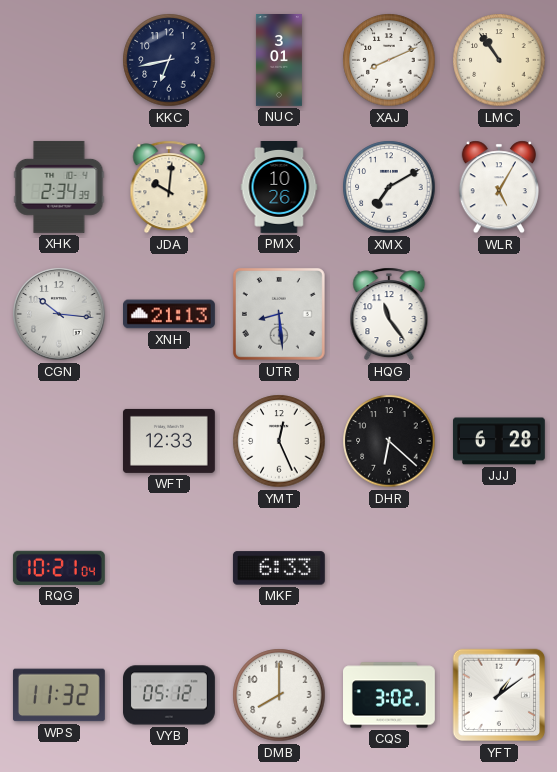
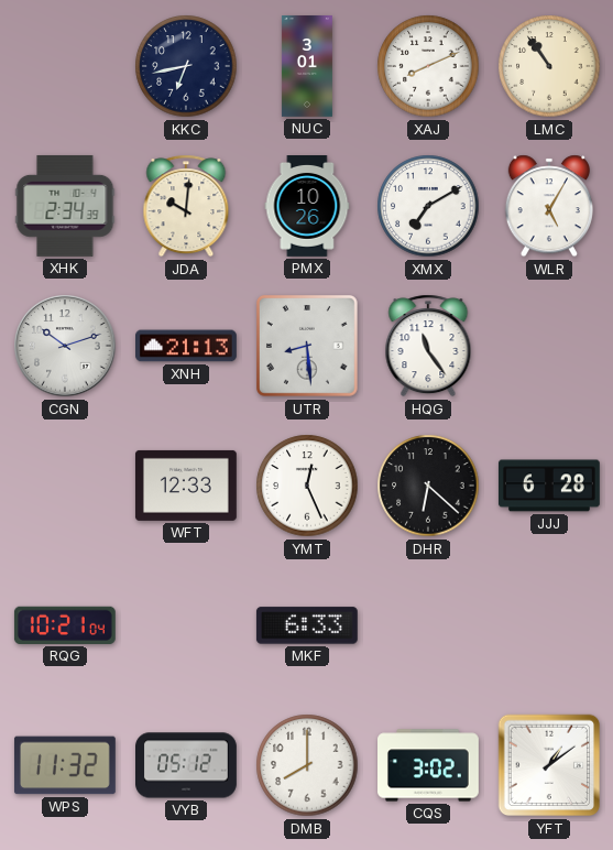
CGN: 10:16 -> 10:12
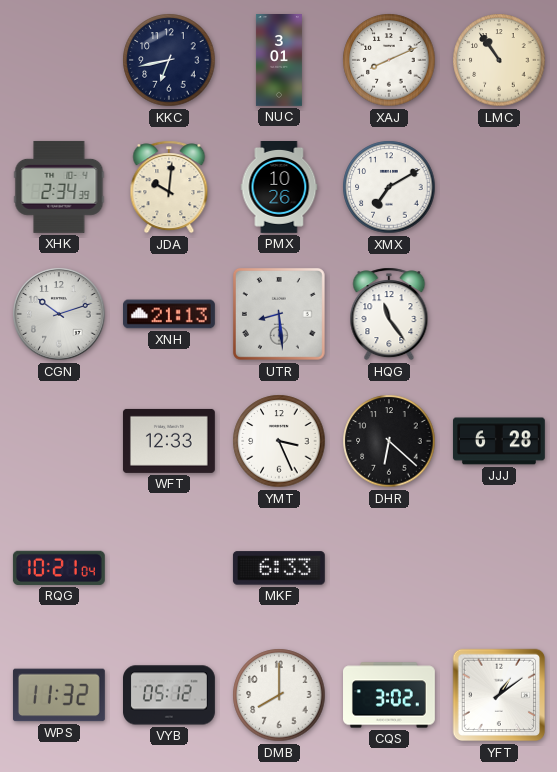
WLR: 5:05 -> none
YMT: 12:26 -> 3:26
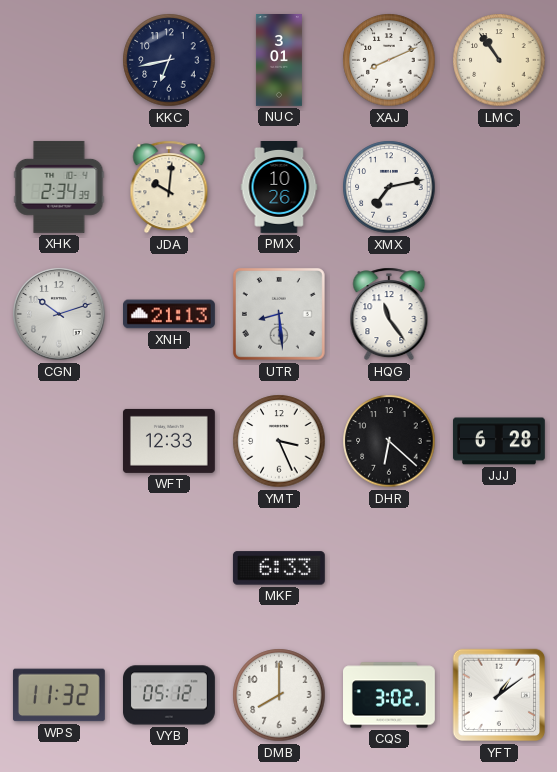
XMX: 7:10 -> 7:13
RQG: 10:21 -> none
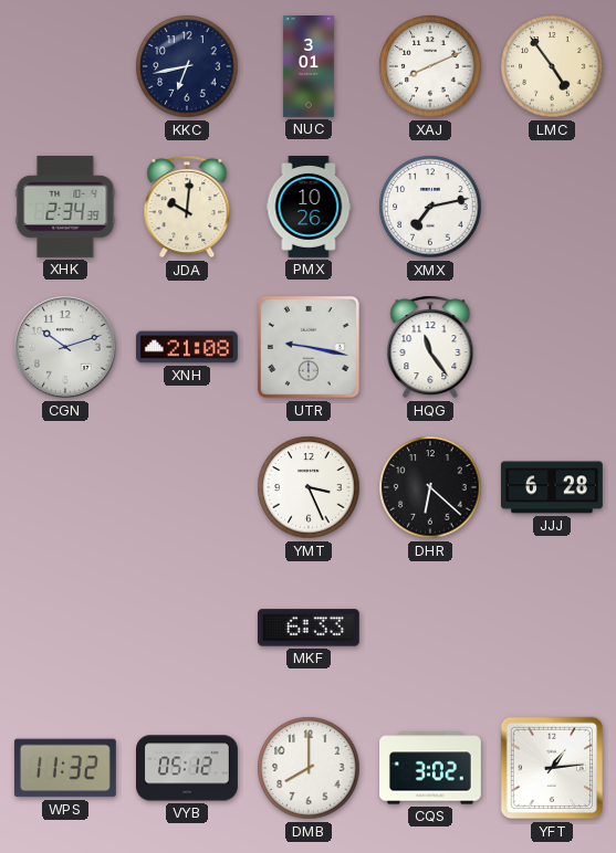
LMC: 10:54 -> 4:54
XNH: 21:13 -> 21:08
UTR: 8:29 -> 9:17
WFT: 12:33 -> none
YFT: 1:09 -> 1:14
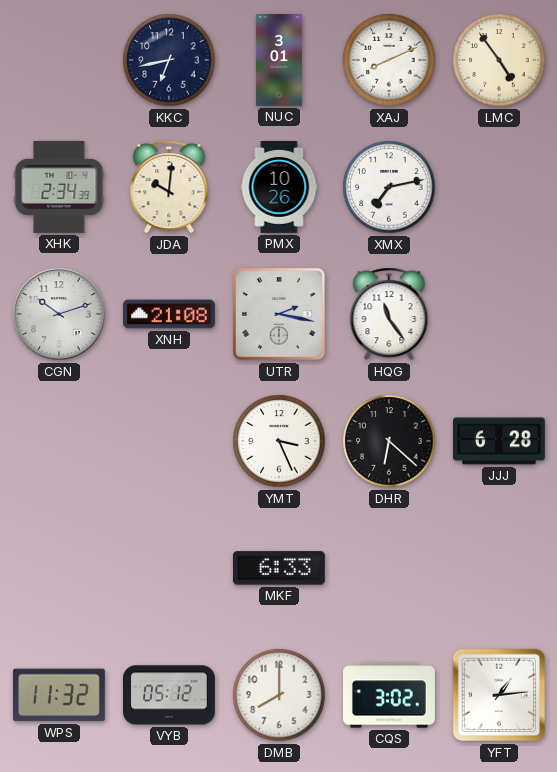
UTR: 9:17 -> 2:17
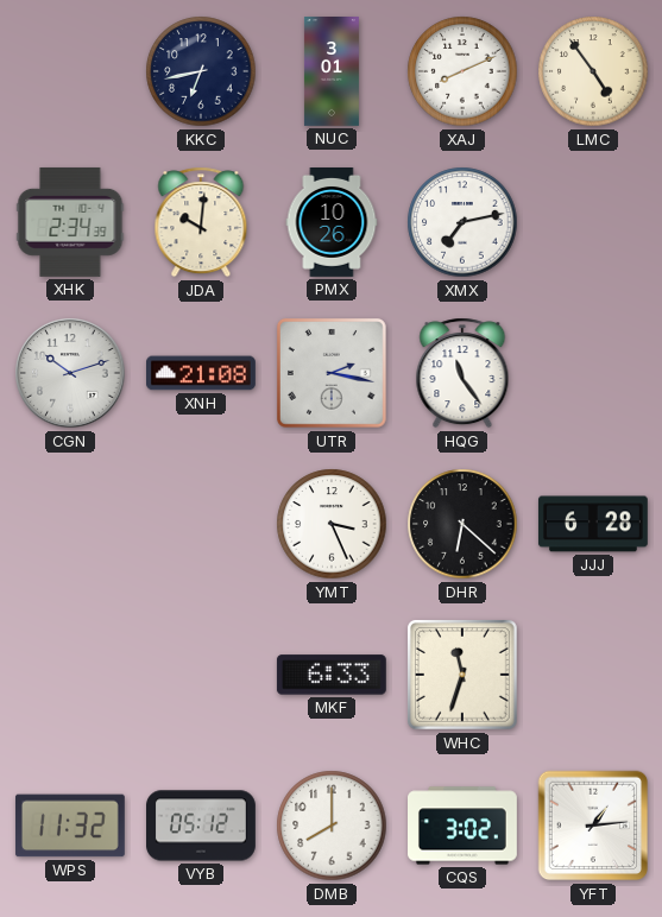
WHC: none -> 11:33
